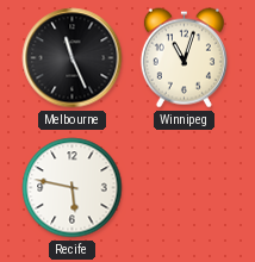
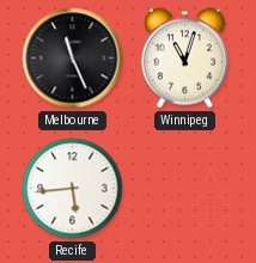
Recife: 5:47 -> 5:44
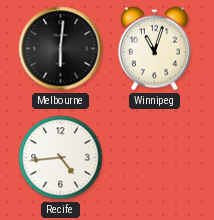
Melbourne: 11:26 -> 6:01
Recife: 5:44 -> 4:44
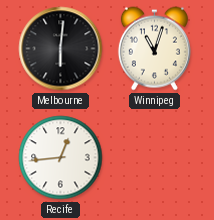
Recife: 4:44 -> 12:44
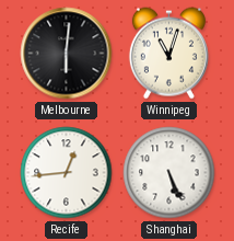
Shanghai: none -> 5:26
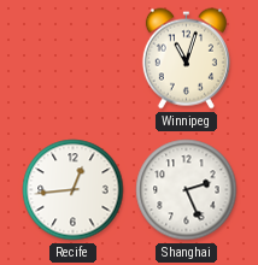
Melbourne: 6:01 -> none
Shanghai: 5:26 -> 2:26
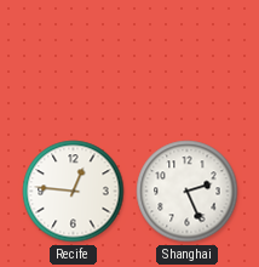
Winnipeg: 11:03 -> none
Recife: 12:44 -> 12:46
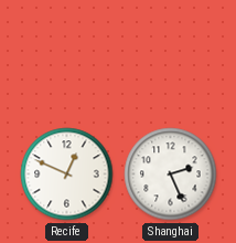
Recife: 12:46 -> 12:49
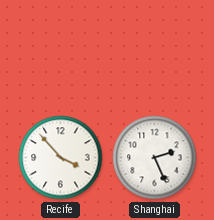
Recife: 12:49 -> 3:53
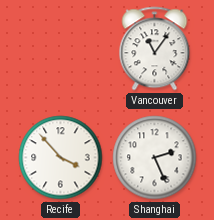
Vancouver: none -> 11:06
